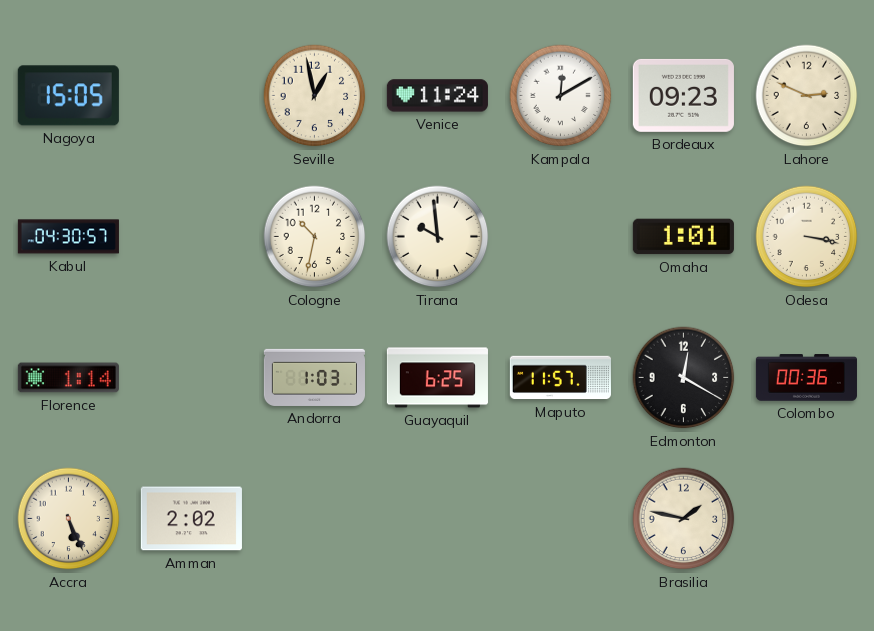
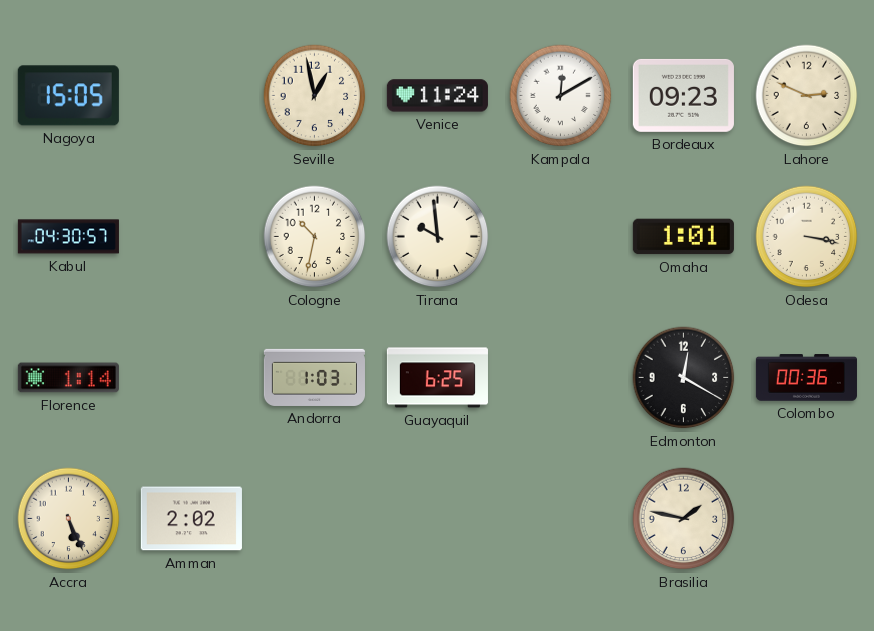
Maputo: 11:57 -> none
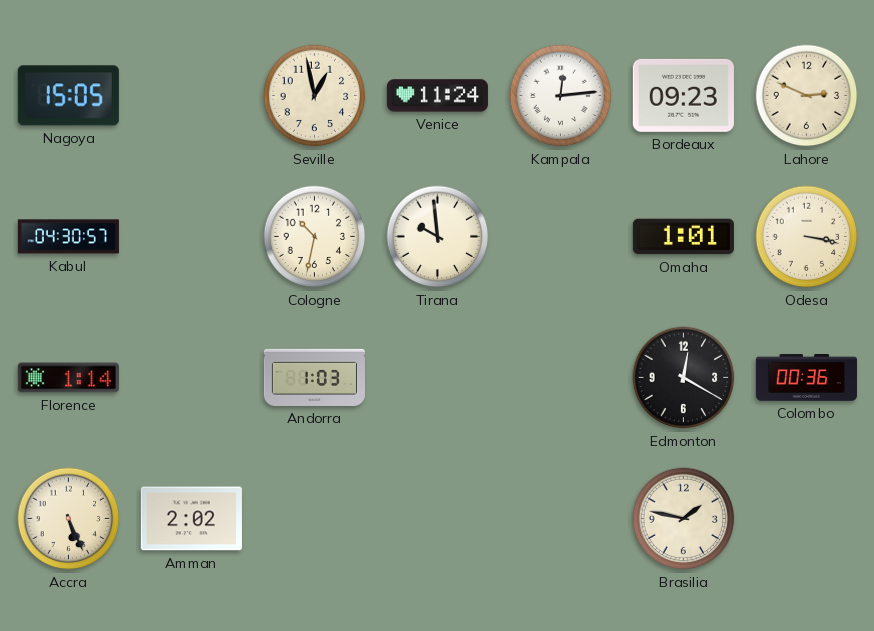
Kampala: 12:10 -> 12:14
Guayaquil: 6:25 -> none
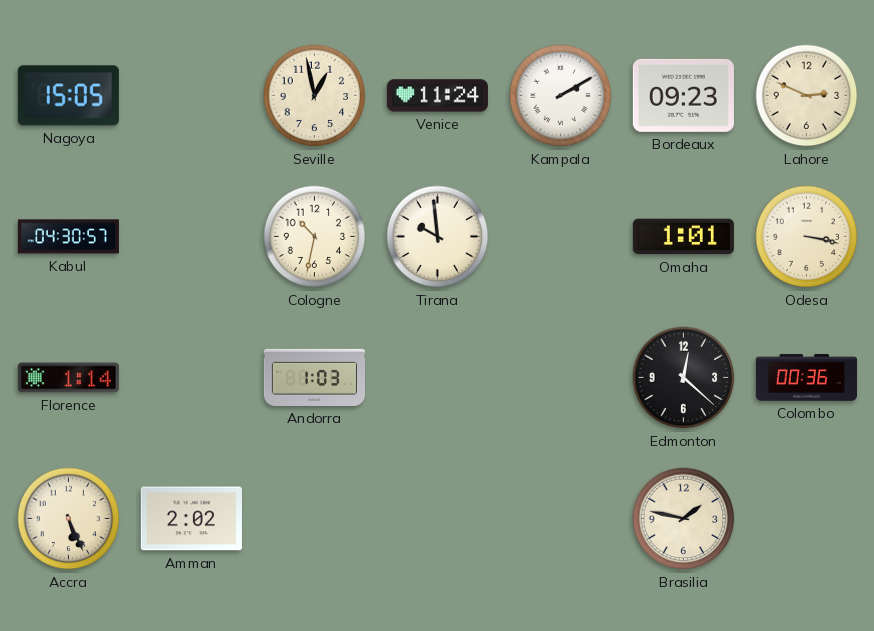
Kampala: 12:14 -> 2:10
Edmonton: 12:20 -> 12:22
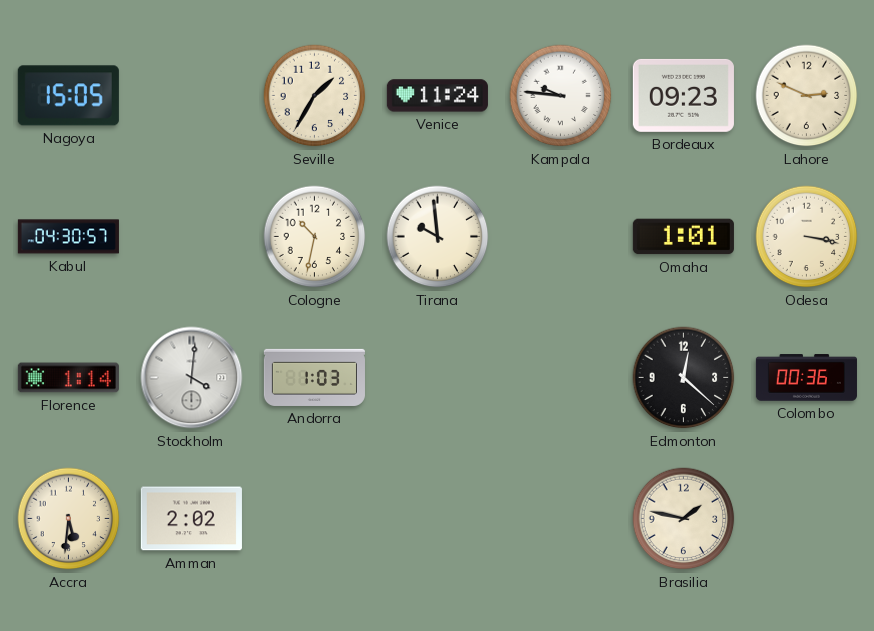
Seville: 12:58 -> 1:35
Kampala: 2:10 -> 9:46
Stockholm: none -> 4:01
Accra: 5:26 -> 5:31
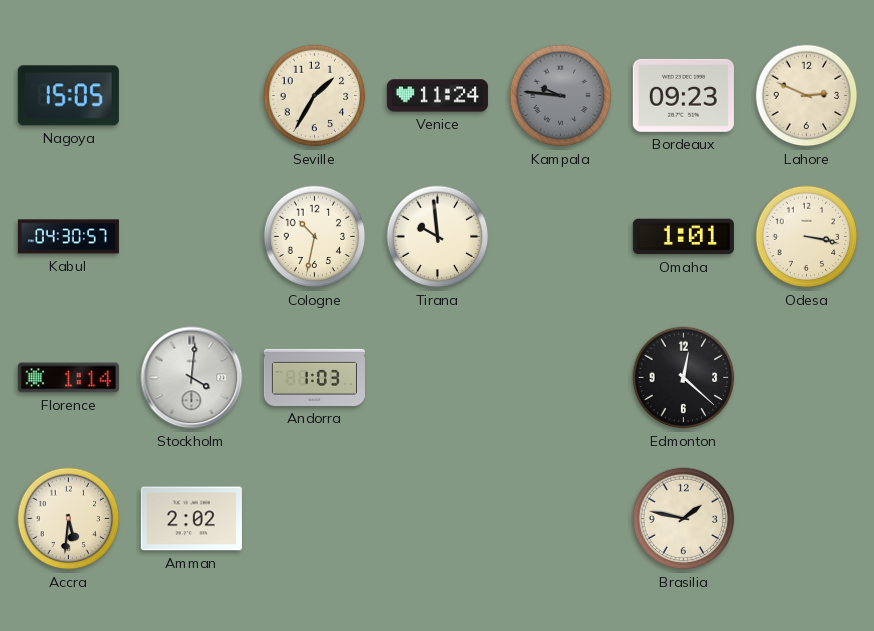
Kampala dial: white -> grey
Colombo: 00:36 -> none
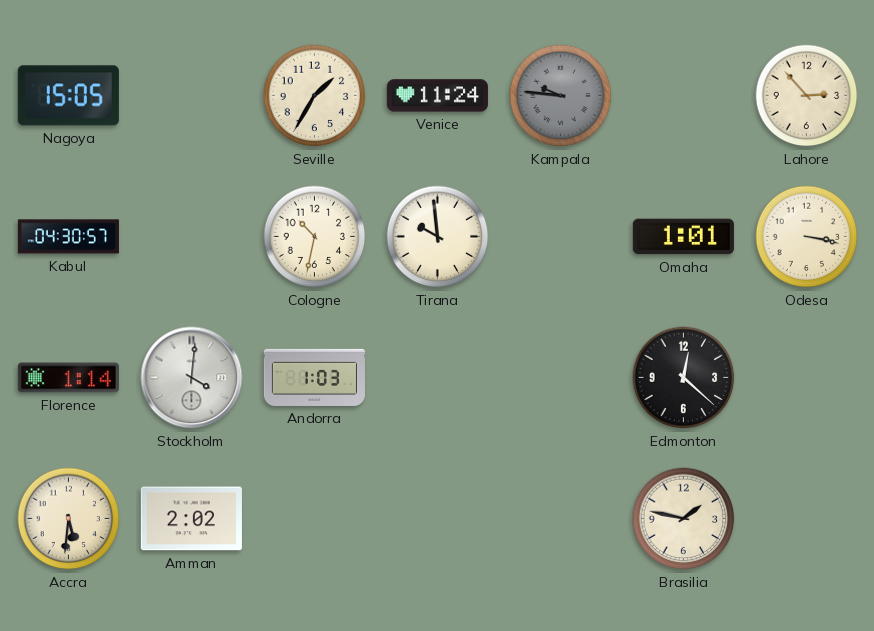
Bordeaux: 09:23 -> none
Lahore: 2:49 -> 2:53
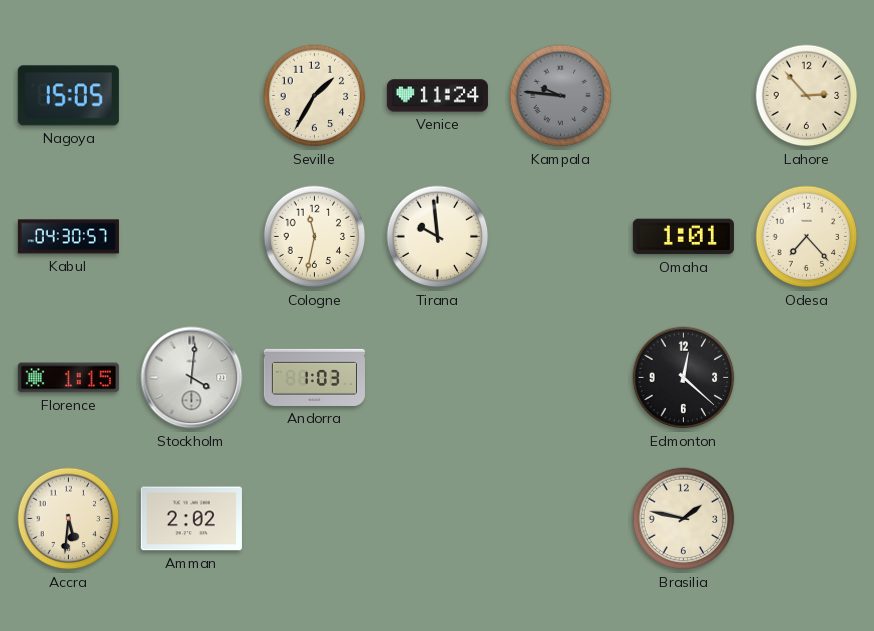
Cologne: 10:32 -> 11:32
Odesa: 3:17 -> 7:23
Florence: 1:14 -> 1:15
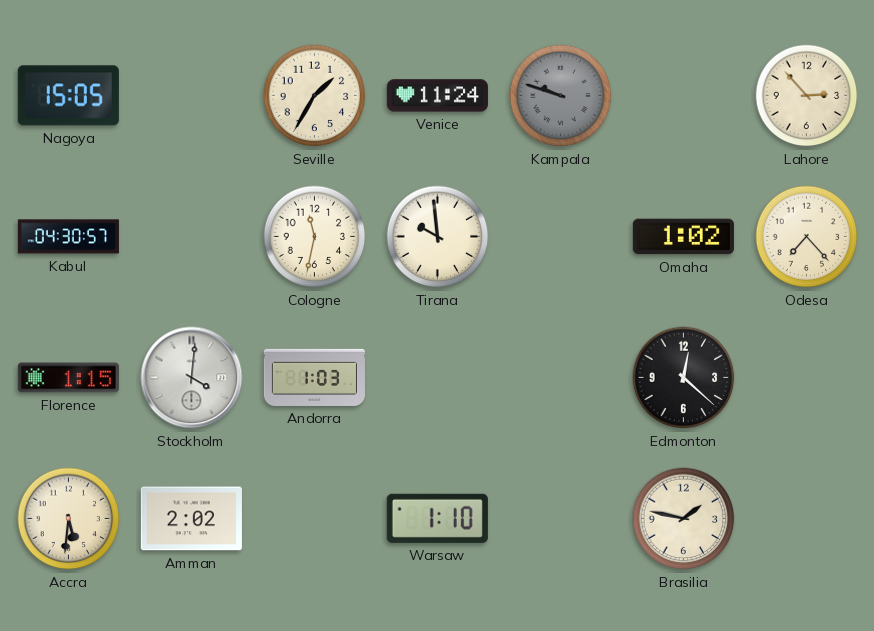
Kampala: 9:46 -> 9:48
Omaha: 1:01 -> 1:02
Warsaw: none -> 1:10
